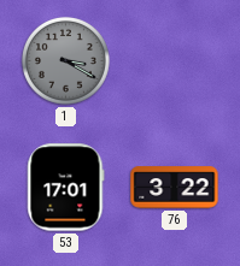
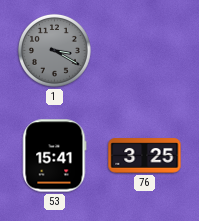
53: 17:01 -> 15:41
76: 3:22 -> 3:25
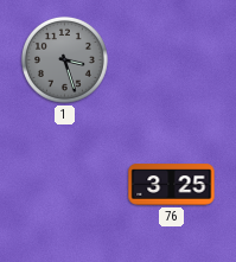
1: 3:20 -> 3:27
53: 15:41 -> none
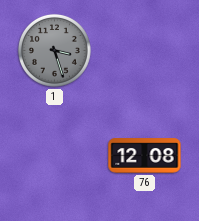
76: 3:25 -> 12:08
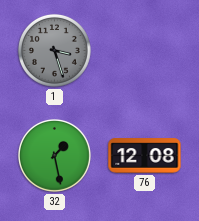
32: none -> 1:28
